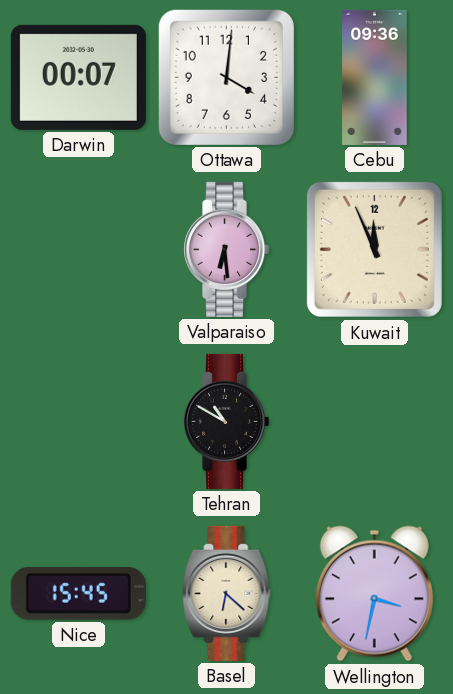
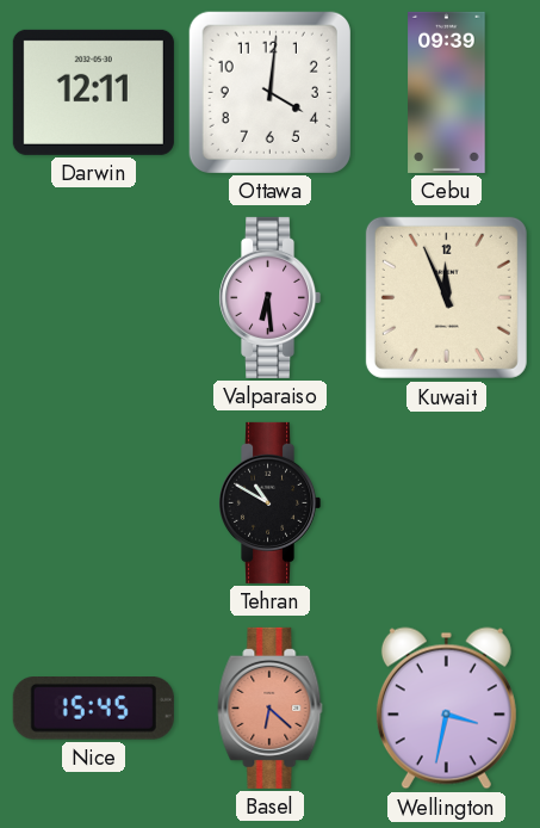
Darwin: 00:07 -> 12:11
Cebu: 09:36 -> 09:39
Basel dial: cream -> salmon
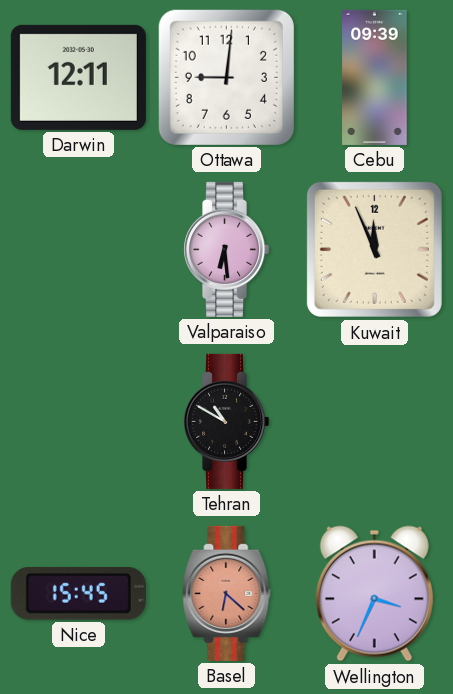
Ottawa: 4:01 -> 9:01
Wellington: 3:32 -> 3:34
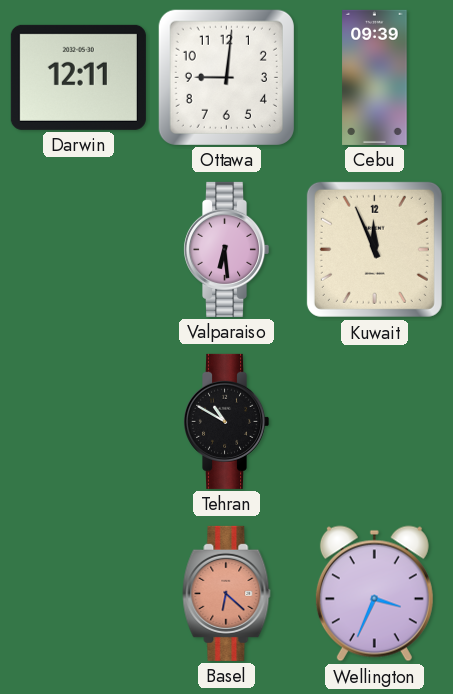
Nice: 15:45 -> none
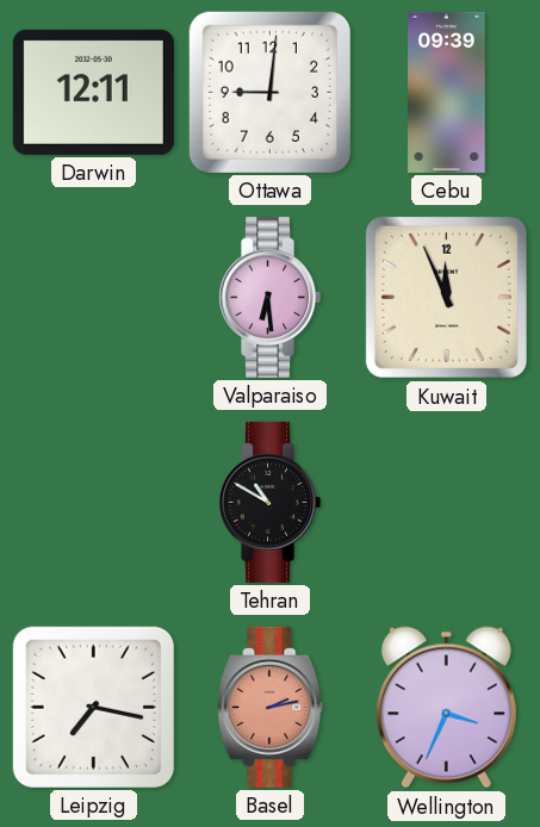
Leipzig: none -> 7:17
Basel: 6:22 -> 2:13
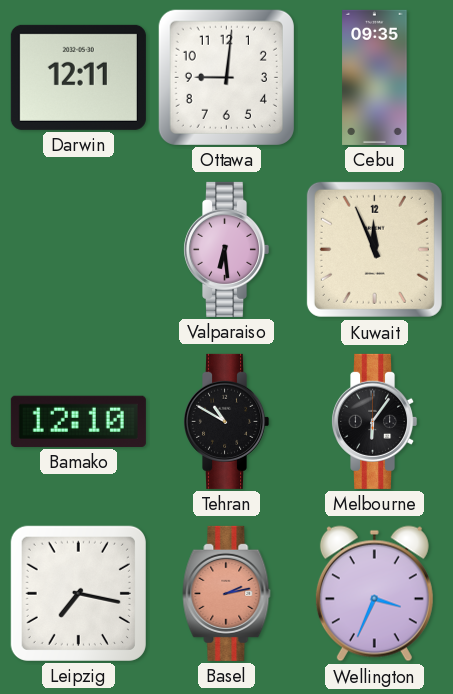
Cebu: 09:39 -> 09:35
Bamako: none -> 12:10
Melbourne: none -> 6:06
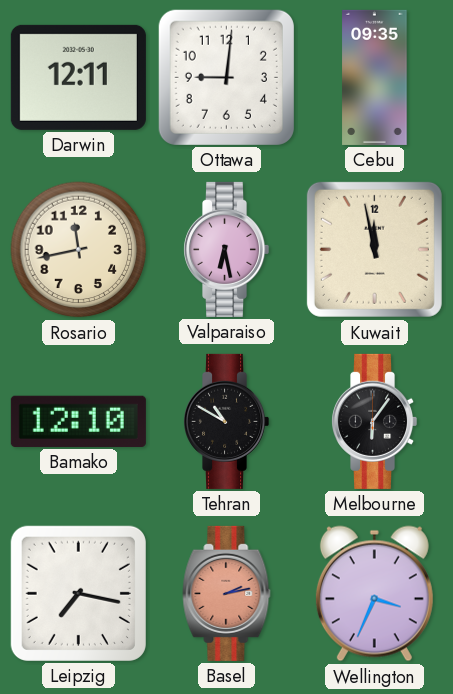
Rosario: none -> 11:43
Valparaiso: 6:29 -> 6:28
Kuwait: 11:56 -> 11:58
